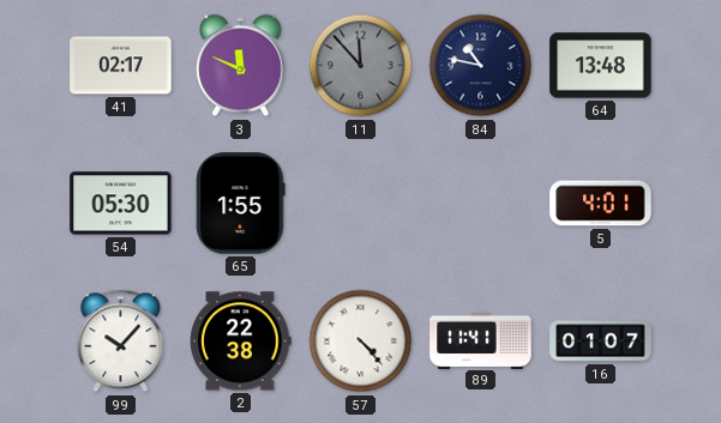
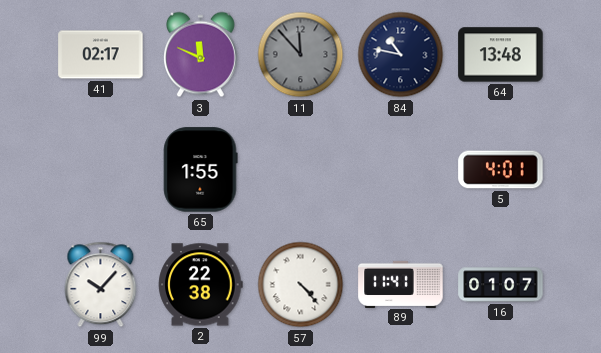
54: 05:30 -> none
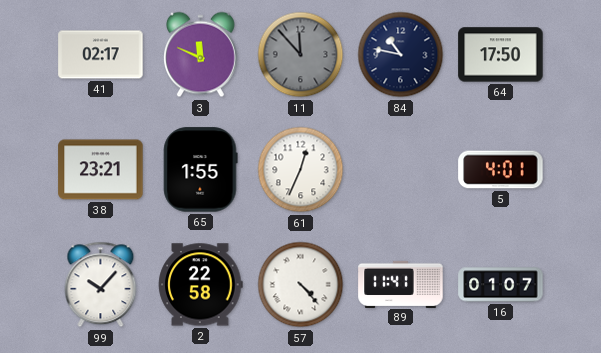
64: 13:48 -> 17:50
38: none -> 23:21
61: none -> 12:34
2: 22:38 -> 22:58
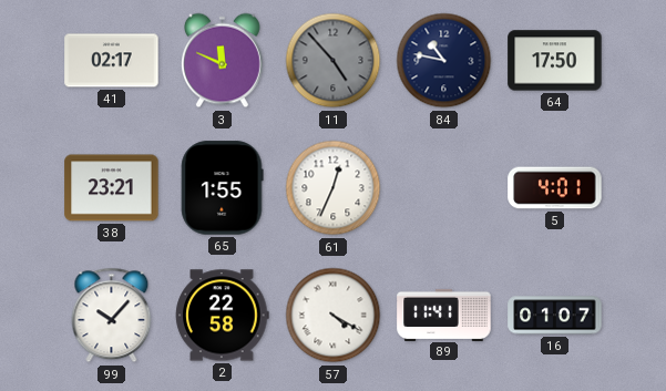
11: 11:53 -> 4:53
57: 4:23 -> 4:20
